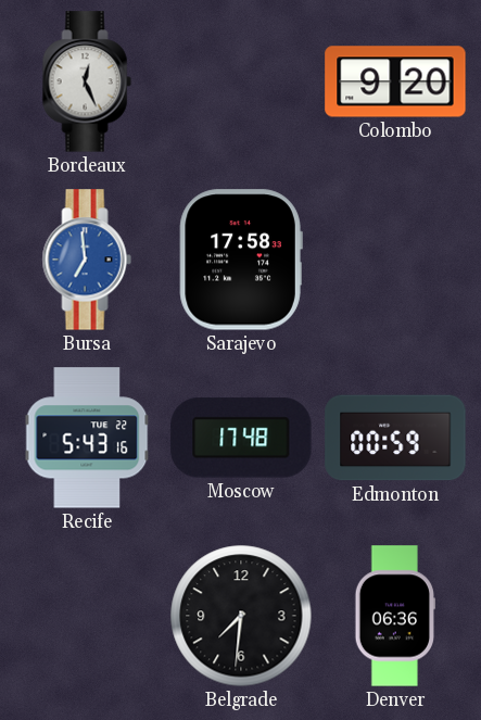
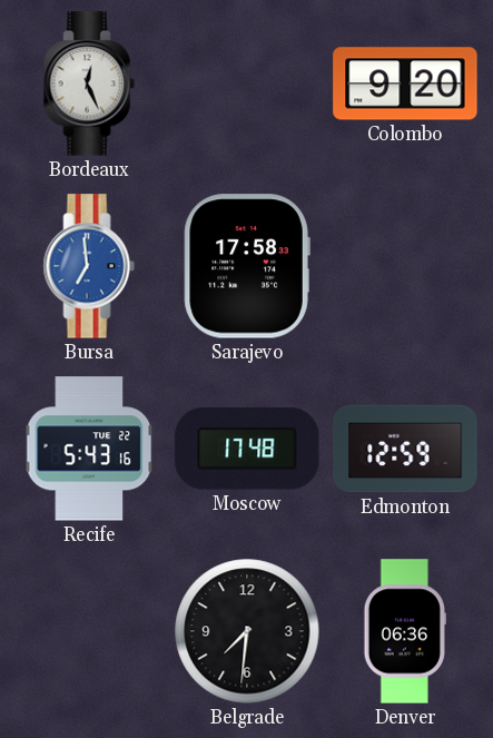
Edmonton: 00:59 -> 12:59
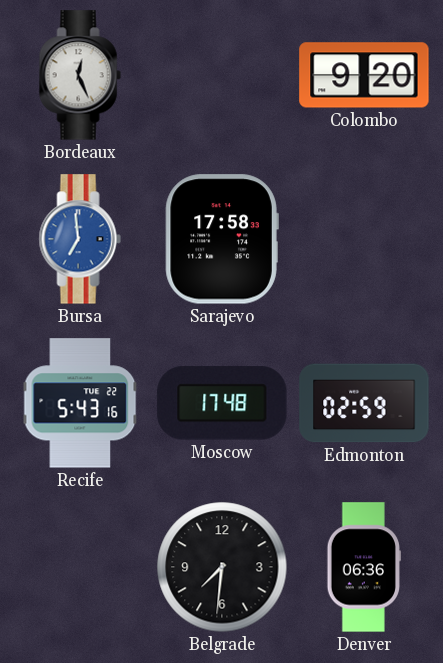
Edmonton: 12:59 -> 02:59
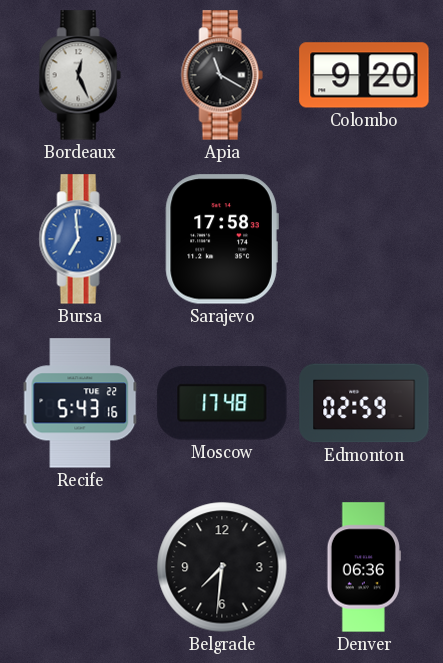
Apia: none -> 11:20
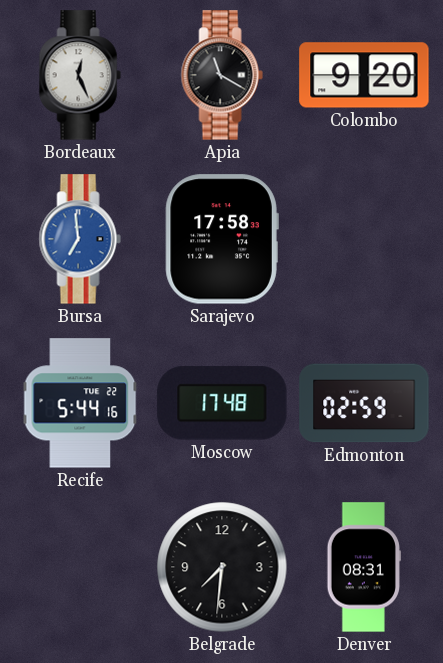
Recife: 5:43 -> 5:44
Denver: 06:36 -> 08:31
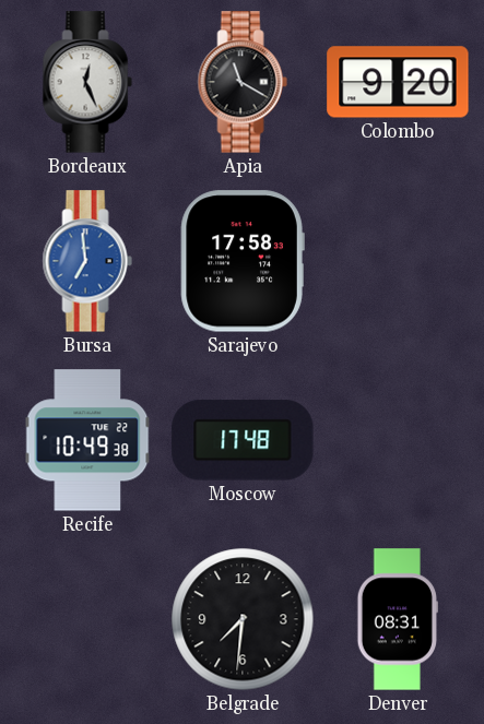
Recife: 5:44 -> 10:49
Edmonton: 02:59 -> none
